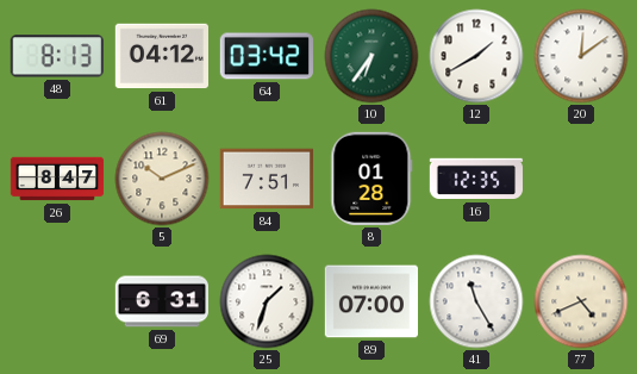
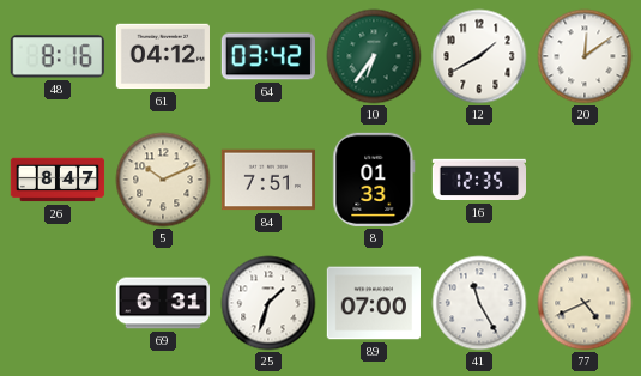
48: 8:13 -> 8:16
8: 01:28 -> 01:33
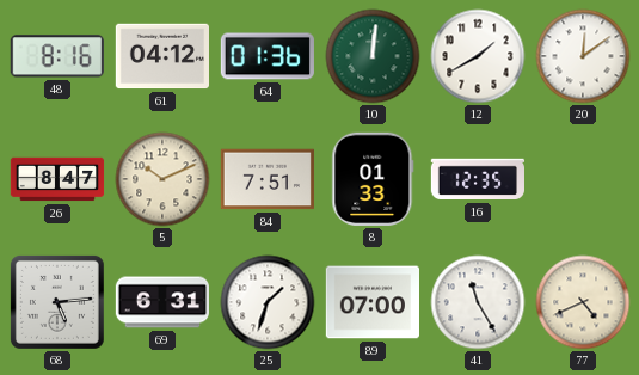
64: 03:42 -> 01:36
10: 6:36 -> 12:01
68: none -> 5:14
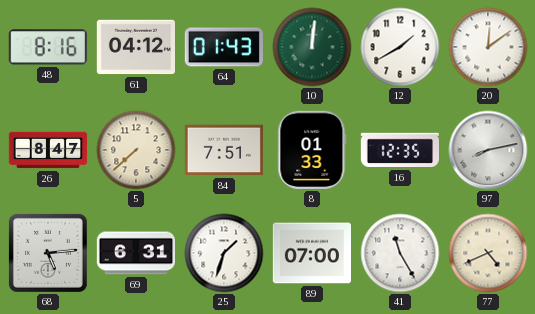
64: 01:36 -> 01:43
5: 10:11 -> 7:38
97: none -> 8:13
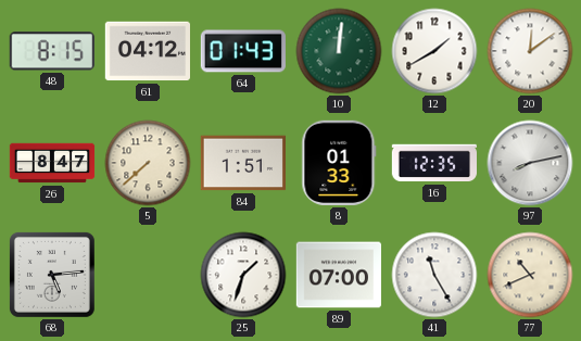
48: 8:16 -> 8:15
84: 7:51 -> 1:51
69: 6:31 -> none
77: 4:41 -> 10:41
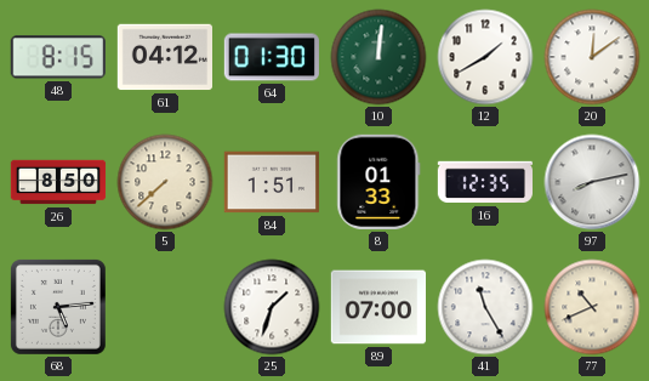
64: 01:43 -> 01:30
26: 8:47 -> 8:50
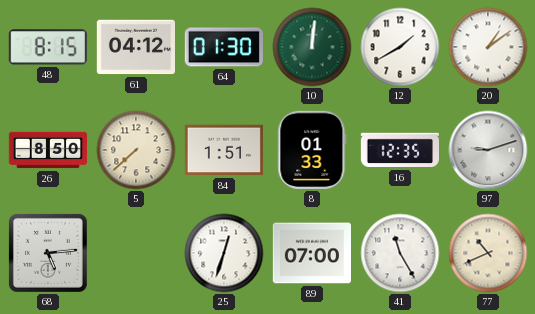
20: 12:09 -> 1:09
97: 8:13 -> 9:12
25: 1:33 -> 12:33
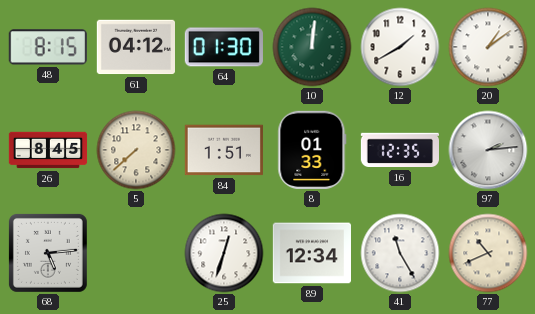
26: 8:50 -> 8:45
97: 9:12 -> 2:14
89: 07:00 -> 12:34
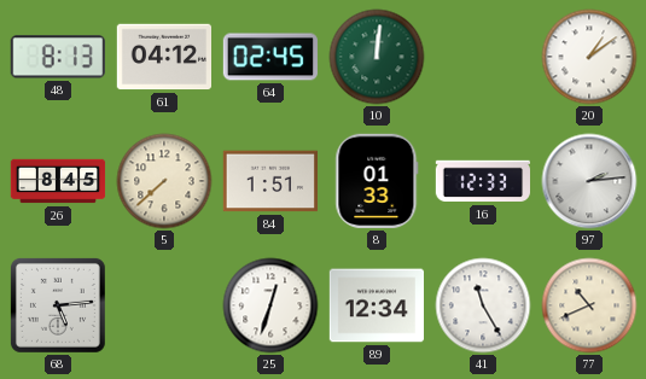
48: 8:15 -> 8:13
64: 01:30 -> 02:45
12: 1:40 -> none
16: 12:35 -> 12:33
